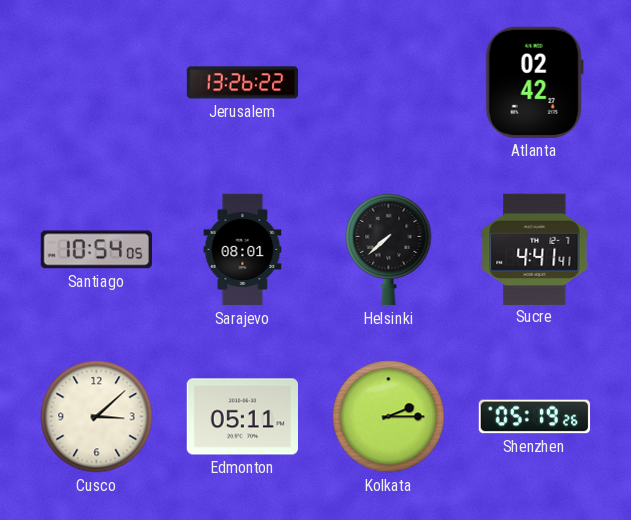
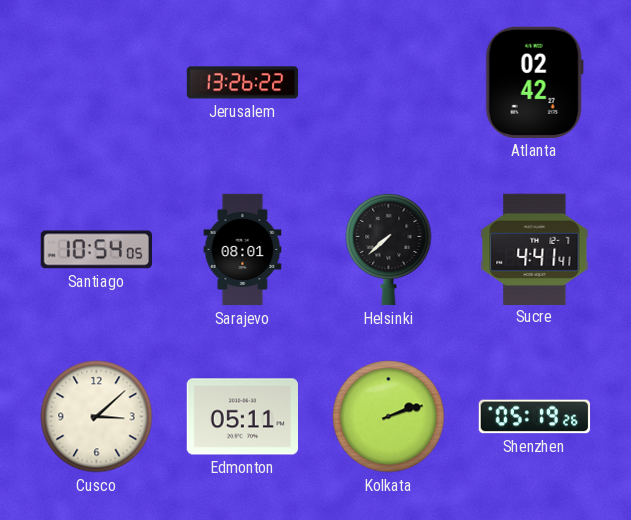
Kolkata: 2:15 -> 2:12
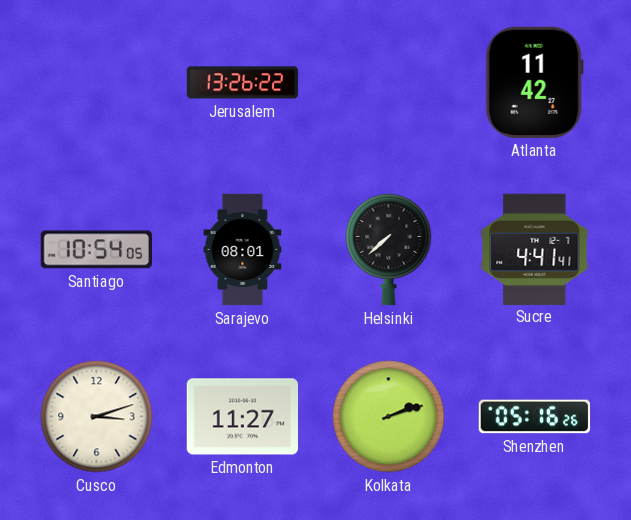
Atlanta: 02:42 -> 11:42
Cusco: 3:08 -> 3:12
Edmonton: 05:11 -> 11:27
Shenzhen: 05:19 -> 05:16
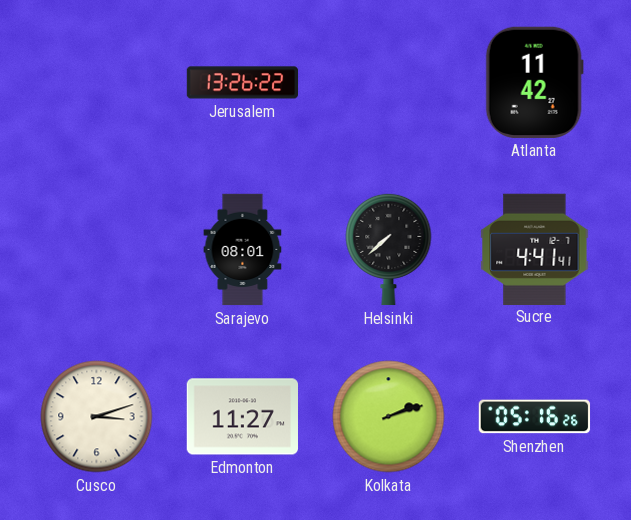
Santiago: 10:54 -> none
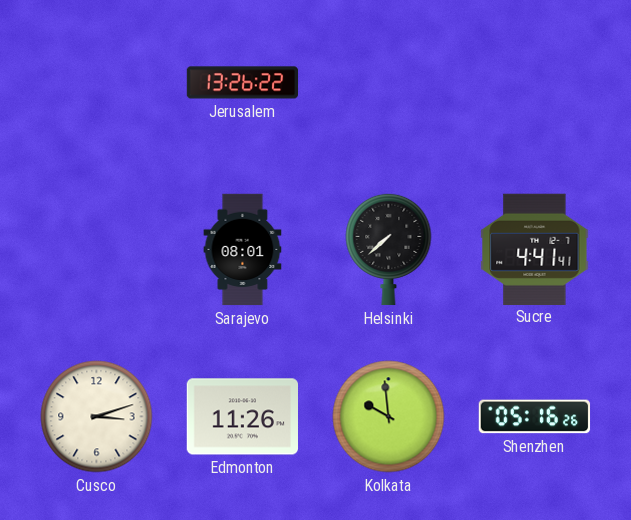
Atlanta: 11:42 -> none
Edmonton: 11:27 -> 11:26
Kolkata: 2:12 -> 9:59
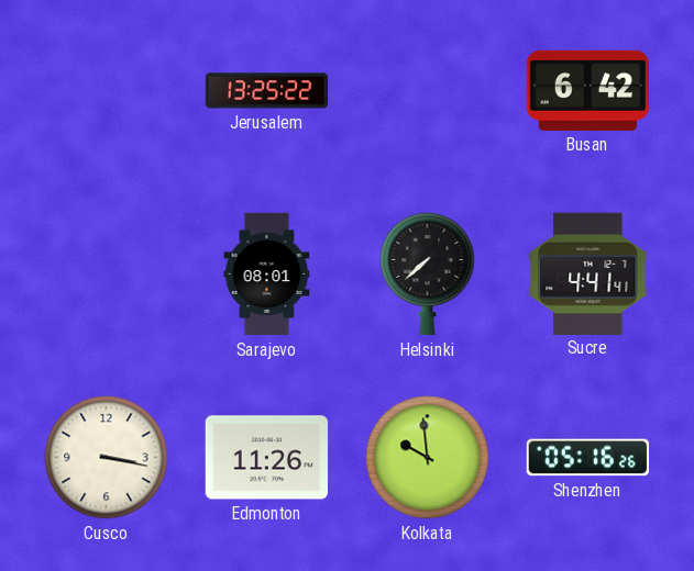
Jerusalem: 13:26 -> 13:25
Busan: none -> 6:42
Cusco: 3:12 -> 3:17
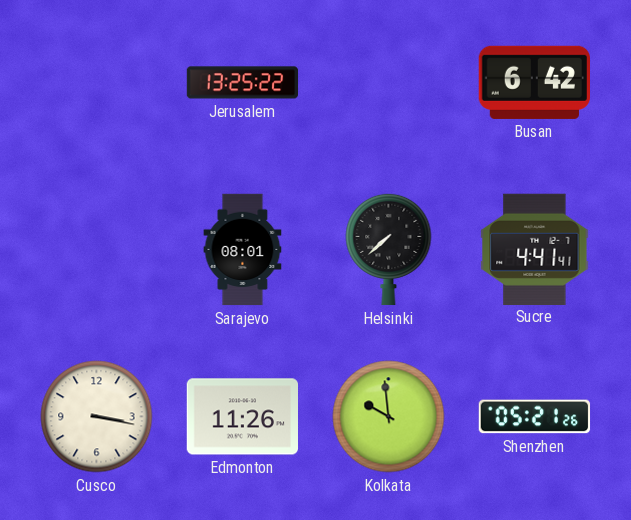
Shenzhen: 05:16 -> 05:21
